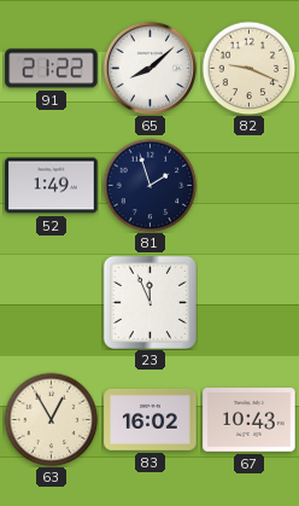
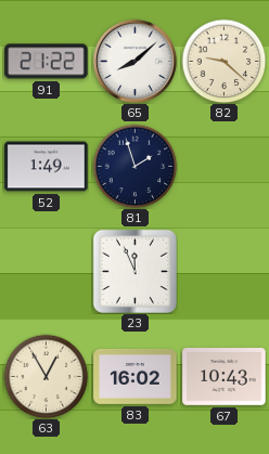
82: 9:19 -> 9:22
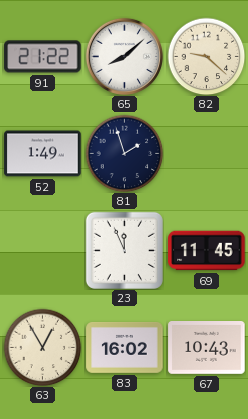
69: none -> 11:45
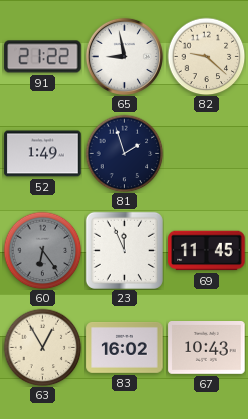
65: 8:08 -> 8:58
60: none -> 6:24
